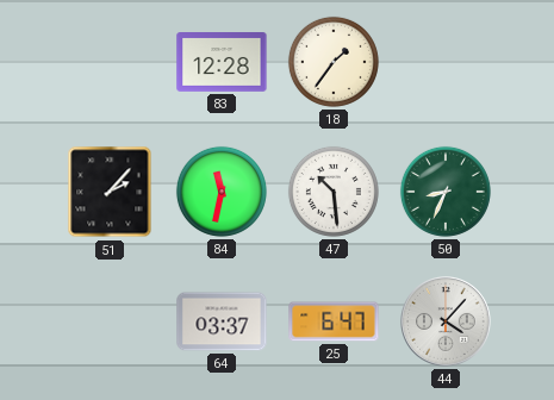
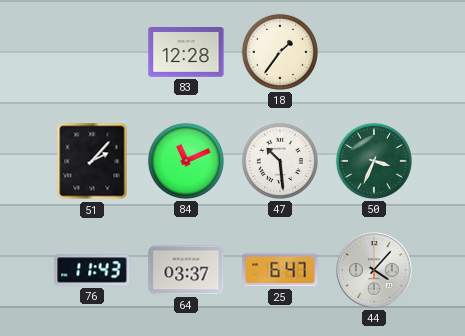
84: 11:32 -> 11:11
50: 8:34 -> 3:34
76: none -> 11:43
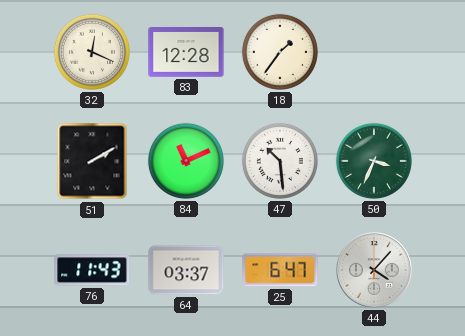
32: none -> 12:19
51: 2:07 -> 2:10
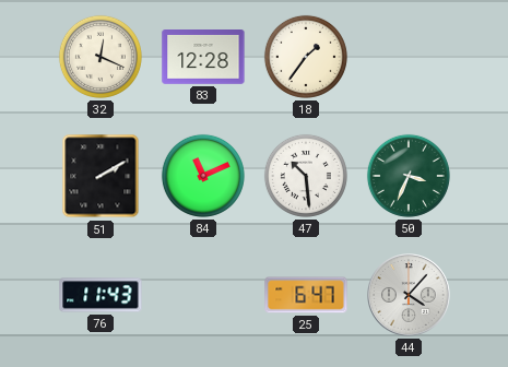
64: 03:37 -> none
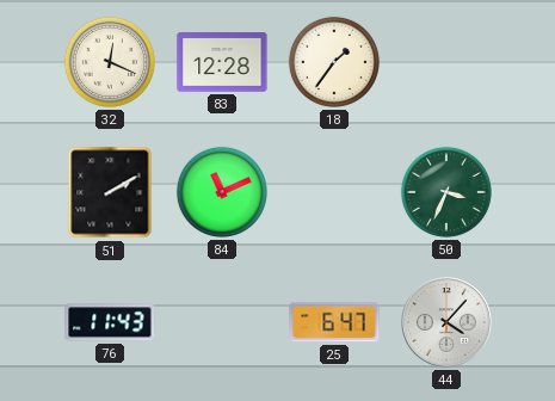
47: 10:29 -> none
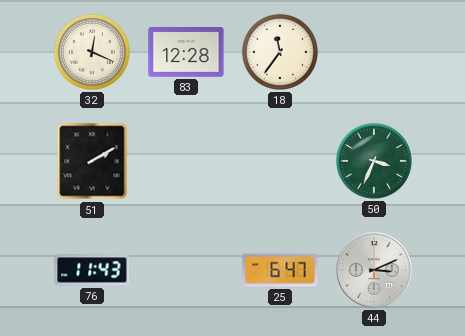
18: 1:36 -> 11:36
84: 11:11 -> none
44: 4:07 -> 3:11
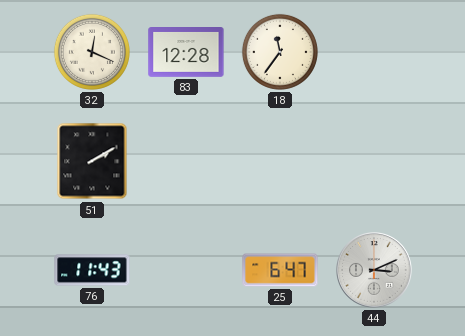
50: 3:34 -> none
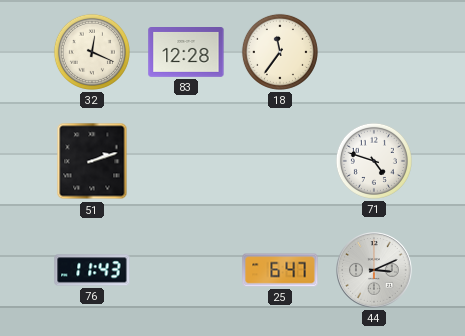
51: 2:10 -> 2:12
71: none -> 4:48
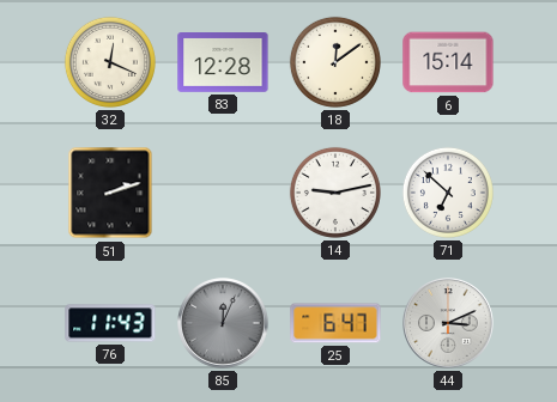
18: 11:36 -> 12:09
6: none -> 15:14
14: none -> 9:13
71: 4:48 -> 6:52
85: none -> 12:04
